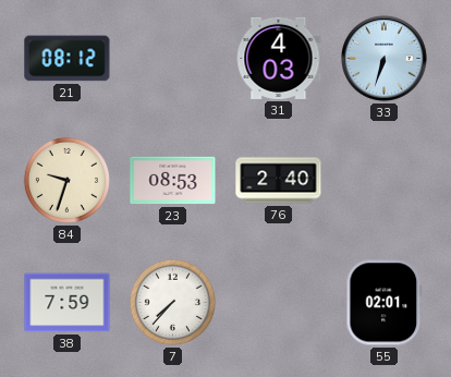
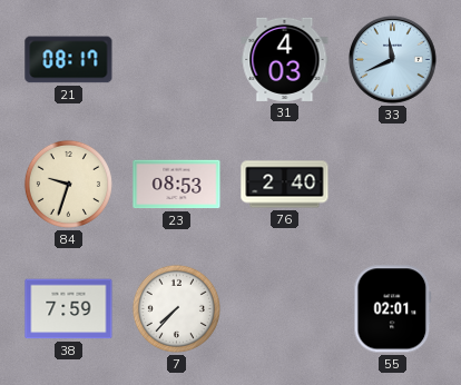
21: 08:12 -> 08:17
33: 6:33 -> 11:41
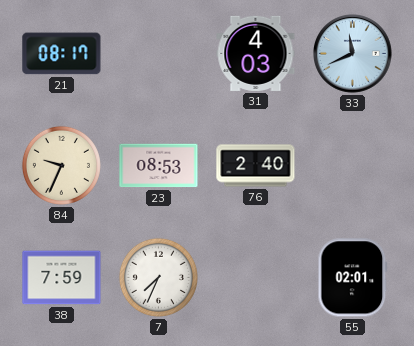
84: 9:33 -> 9:34
7: 7:37 -> 7:34
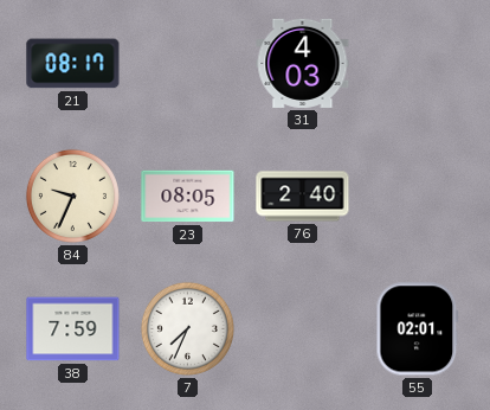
33: 11:41 -> none
23: 08:53 -> 08:05
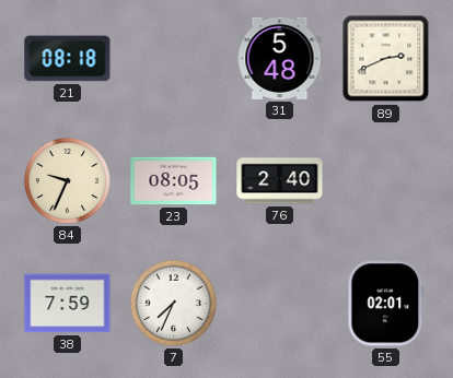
21: 08:17 -> 08:18
31: 4:03 -> 5:48
89: none -> 2:41
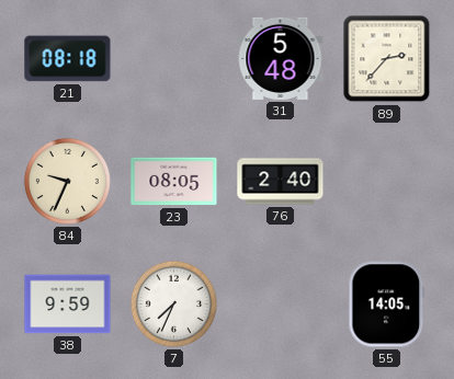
89: 2:41 -> 2:37
38: 7:59 -> 9:59
55: 02:01 -> 14:05
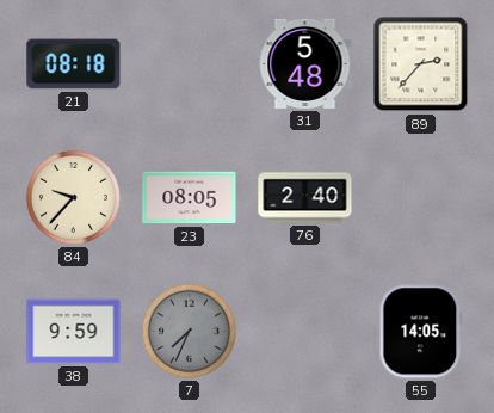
84: 9:34 -> 9:37
7 dial: white -> grey
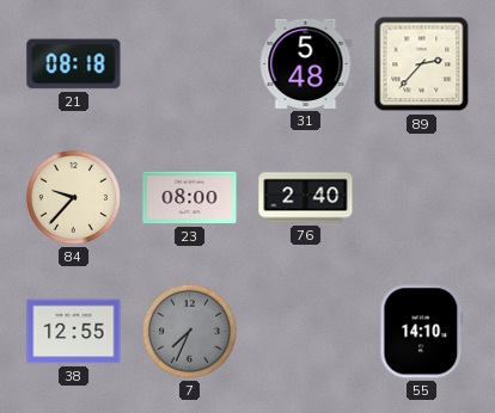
23: 08:05 -> 08:00
38: 9:59 -> 12:55
55: 14:05 -> 14:10
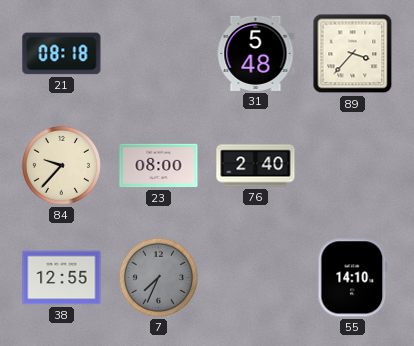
89: 2:37 -> 3:37
